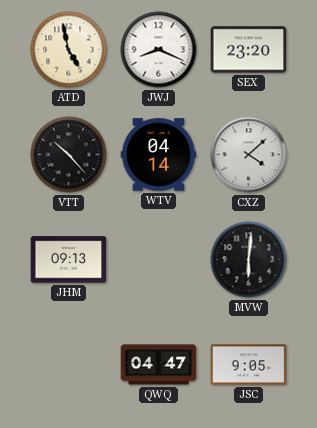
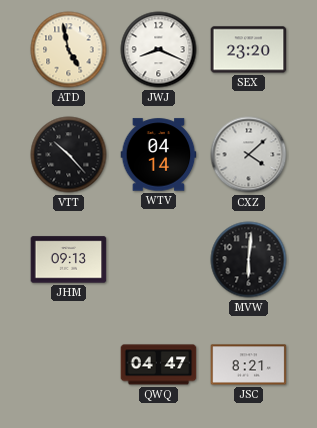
JSC: 9:05 -> 8:21
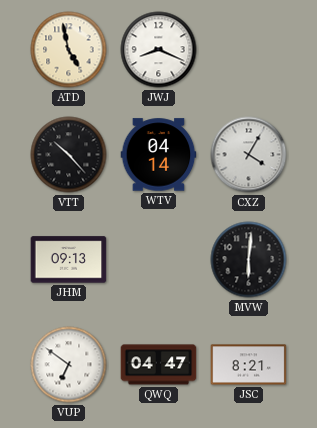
SEX: 23:20 -> none
CXZ: 4:08 -> 4:05
VUP: none -> 6:51
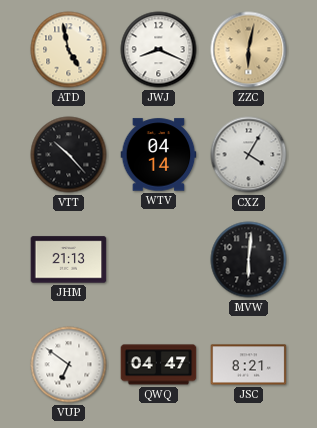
ZZC: none -> 6:02
JHM: 09:13 -> 21:13
